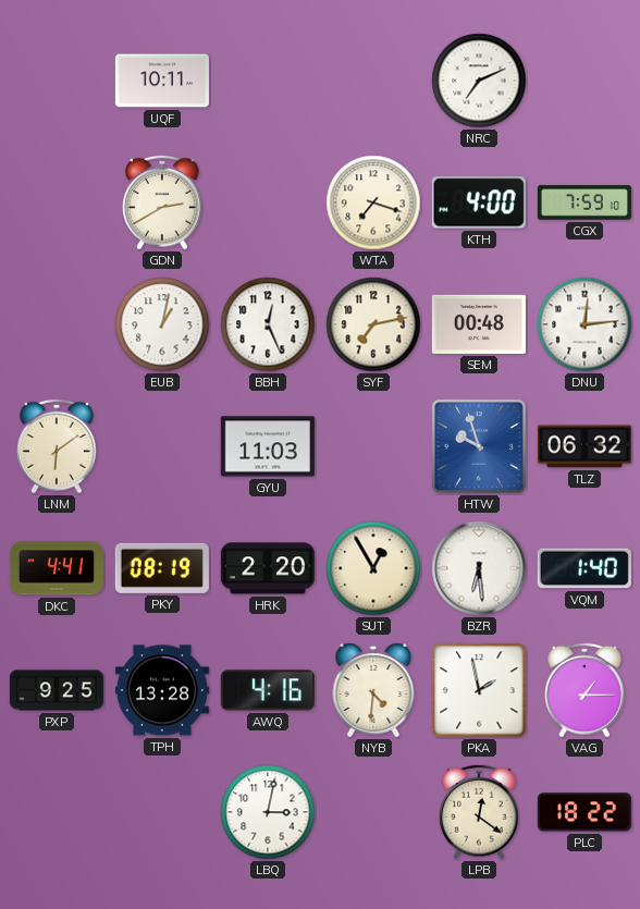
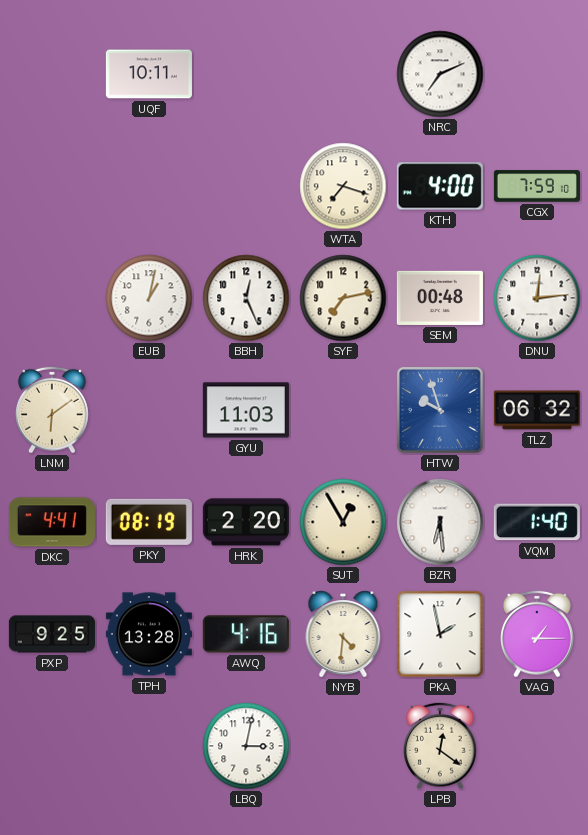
GDN: 2:40 -> none
PLC: 18:22 -> none
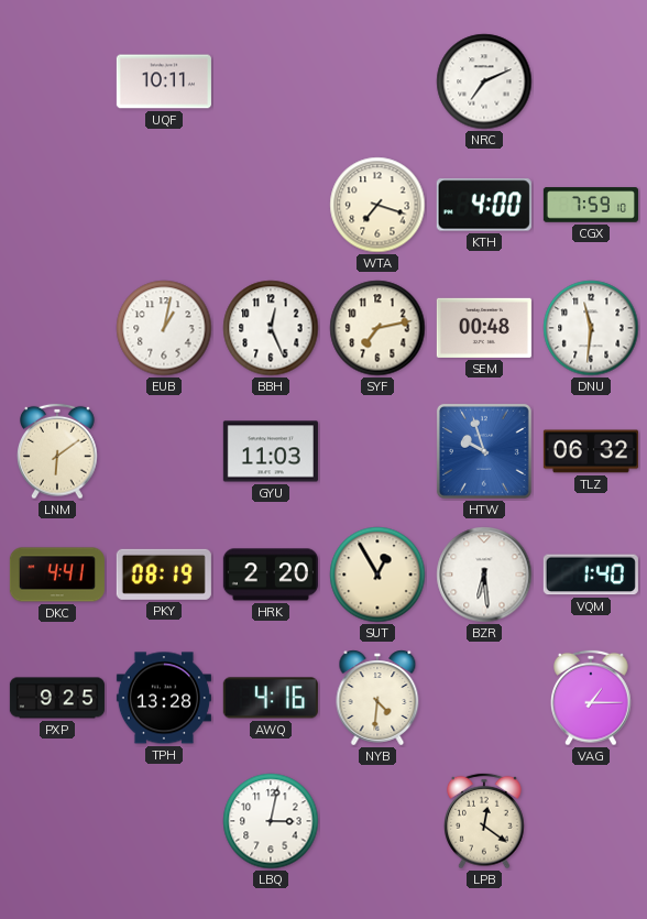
DNU: 12:14 -> 11:31
PKA: 1:58 -> none
